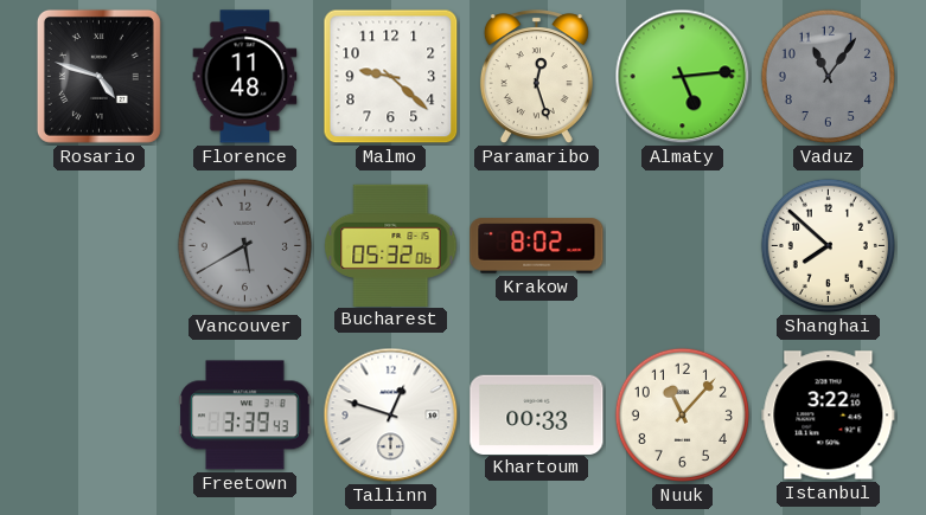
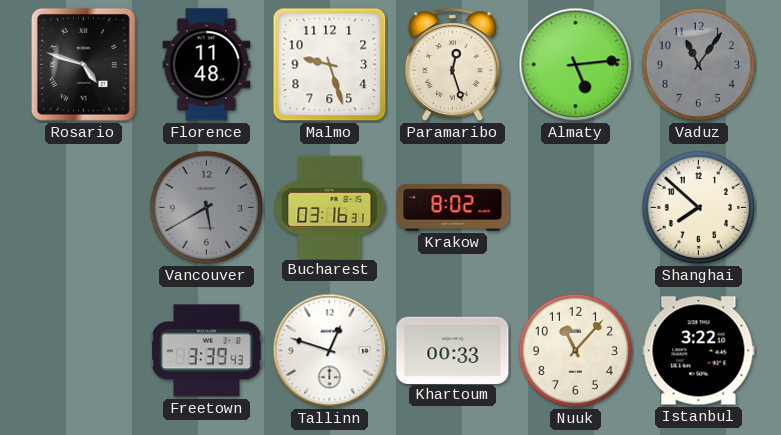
Malmo: 9:22 -> 9:27
Bucharest: 05:32 -> 03:16
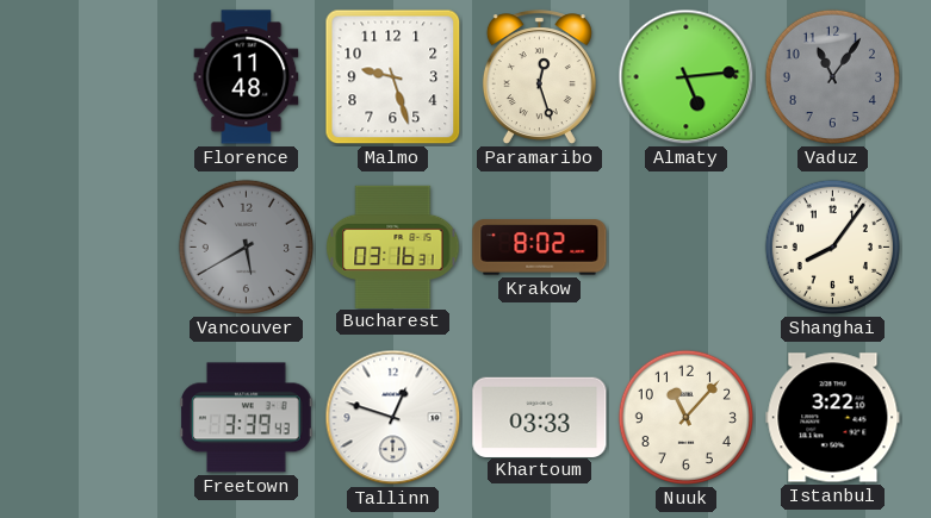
Rosario: 4:48 -> none
Shanghai: 7:52 -> 8:06
Khartoum: 00:33 -> 03:33
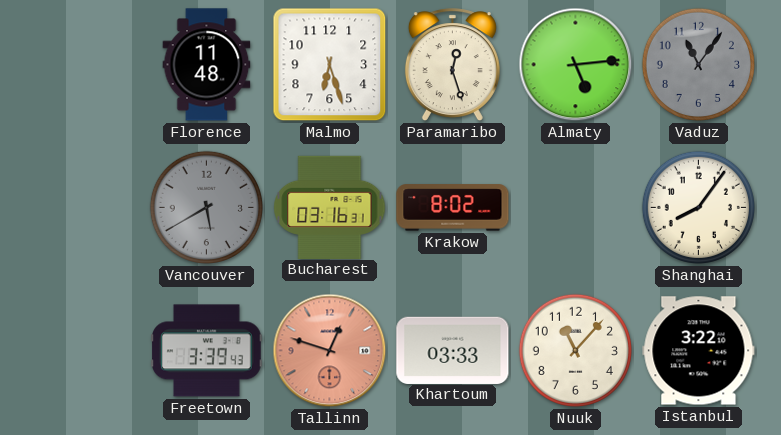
Malmo: 9:27 -> 6:27
Tallinn dial: white -> salmon
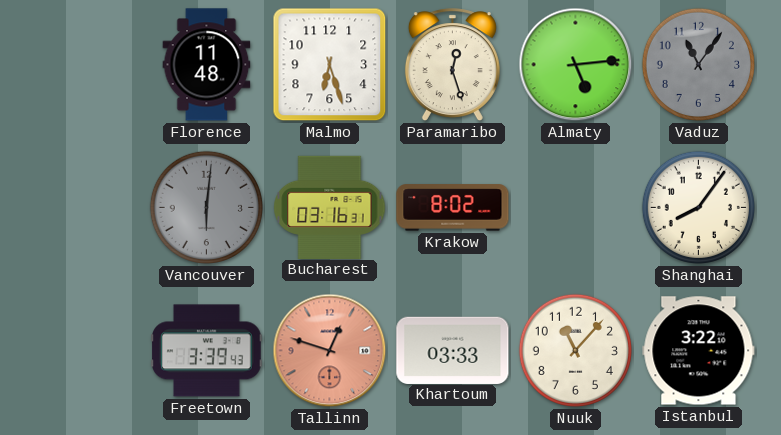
Vancouver: 5:40 -> 6:01
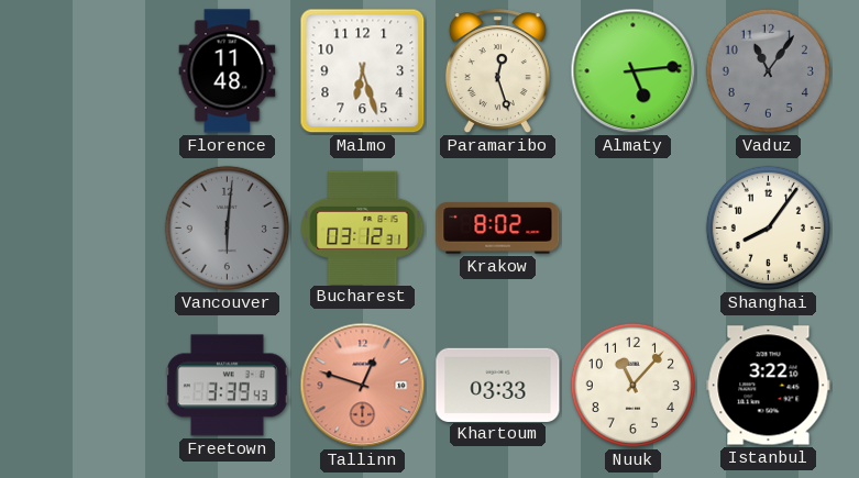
Bucharest: 03:16 -> 03:12
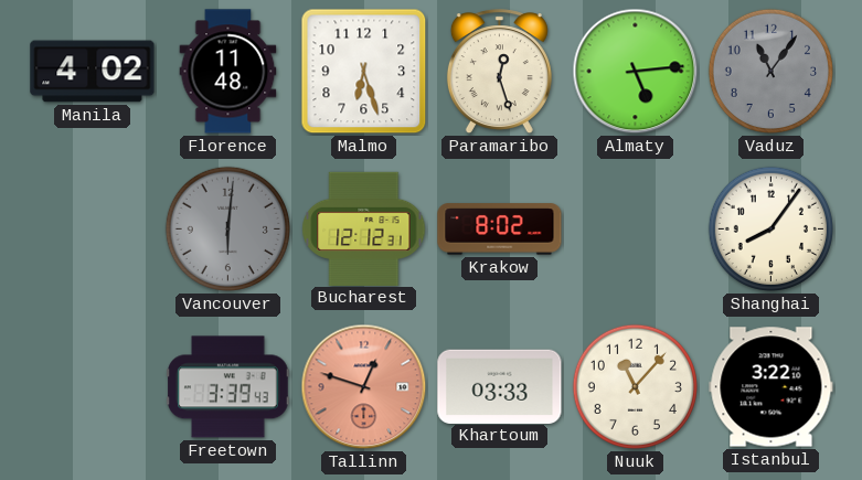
Manila: none -> 4:02
Bucharest: 03:12 -> 12:12
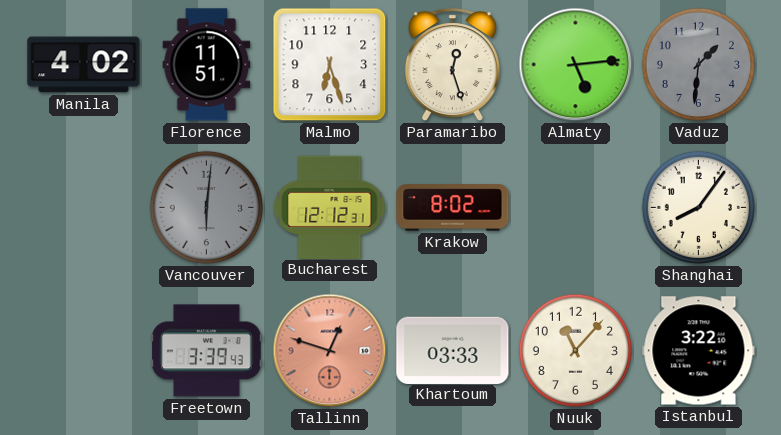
Florence: 11:48 -> 11:51
Vaduz: 11:06 -> 1:31
